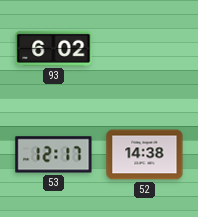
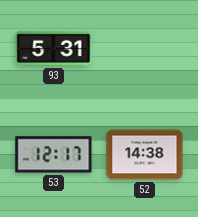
93: 6:02 -> 5:31
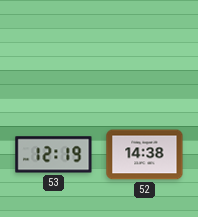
93: 5:31 -> none
53: 12:17 -> 12:19
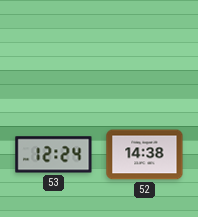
53: 12:19 -> 12:24
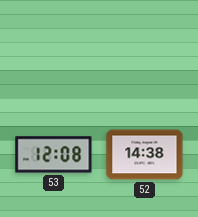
53: 12:24 -> 12:08
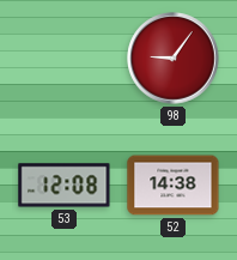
98: none -> 9:06
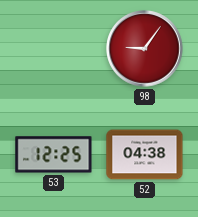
53: 12:08 -> 12:25
52: 14:38 -> 04:38
